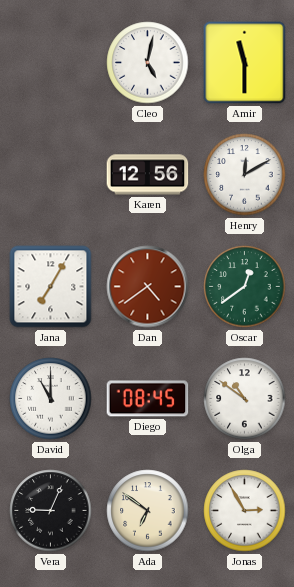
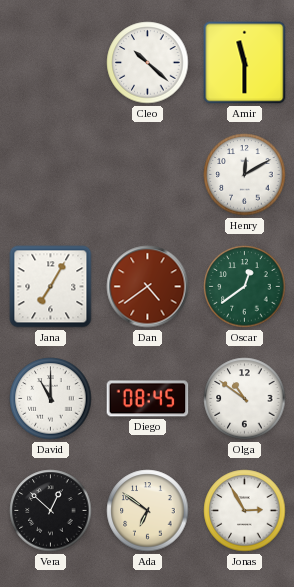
Cleo: 5:02 -> 10:22
Karen: 12:56 -> none
Vera: 9:04 -> 12:52
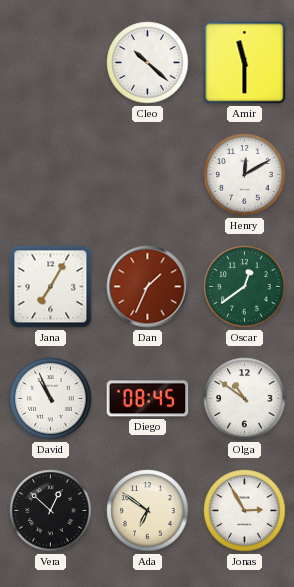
Dan: 4:39 -> 1:34
David: 11:00 -> 10:56
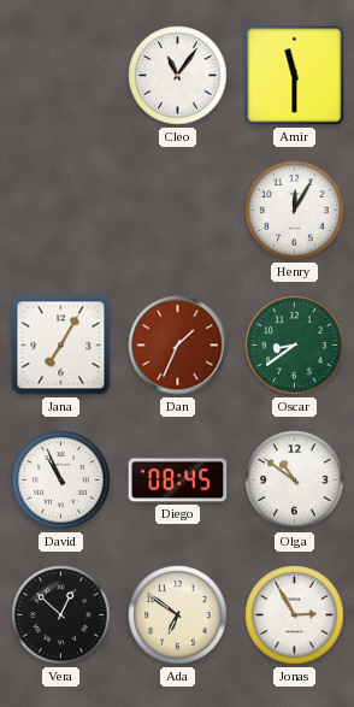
Cleo: 10:22 -> 11:06
Henry: 12:10 -> 12:05
Oscar: 12:39 -> 8:39
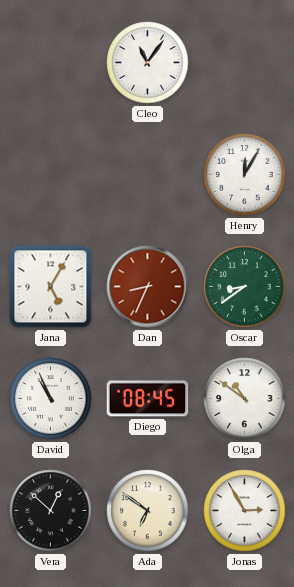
Amir: 11:30 -> none
Jana: 7:05 -> 5:05
Dan: 1:34 -> 8:34
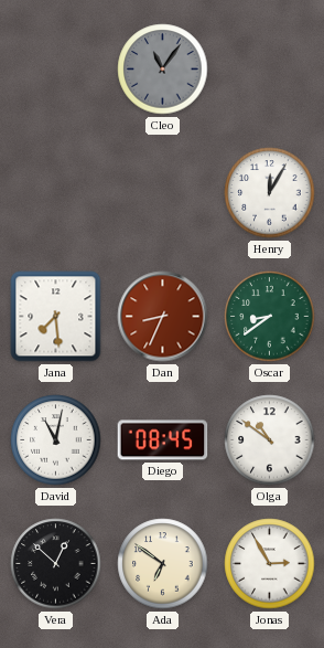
Cleo dial: white -> grey
Jana: 5:05 -> 7:29
David: 10:56 -> 11:02
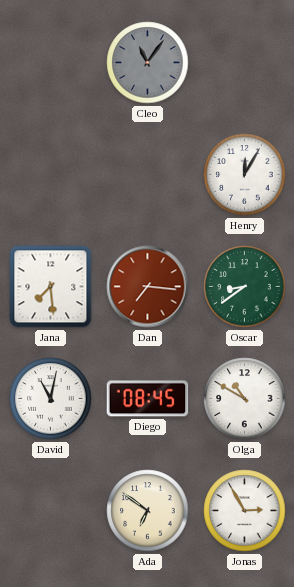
Dan: 8:34 -> 7:16
Olga: 10:51 -> 10:50
Vera: 12:52 -> none
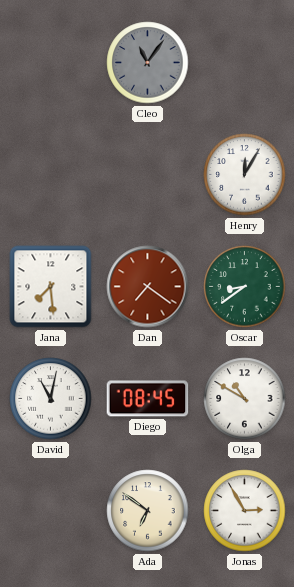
Dan: 7:16 -> 7:21
